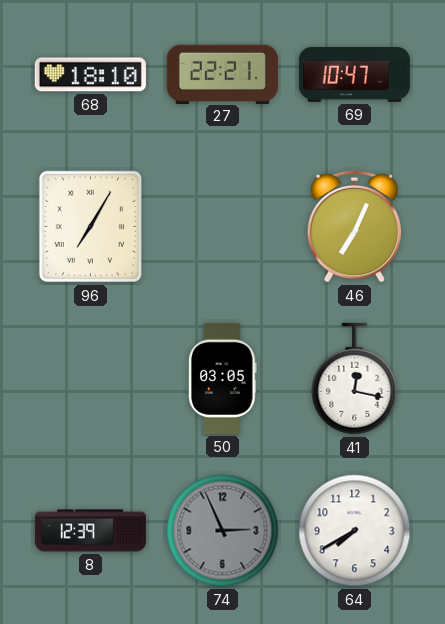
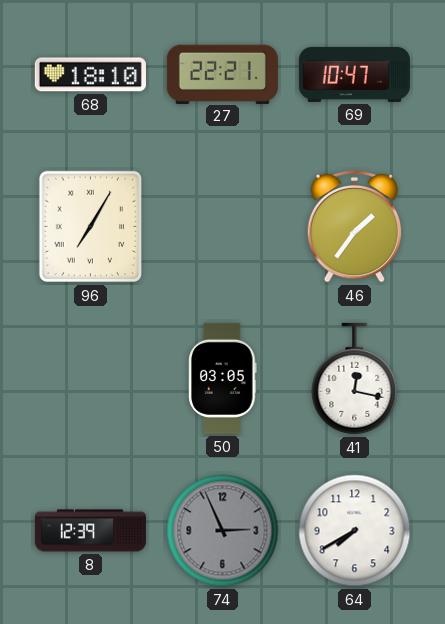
46: 7:04 -> 1:36
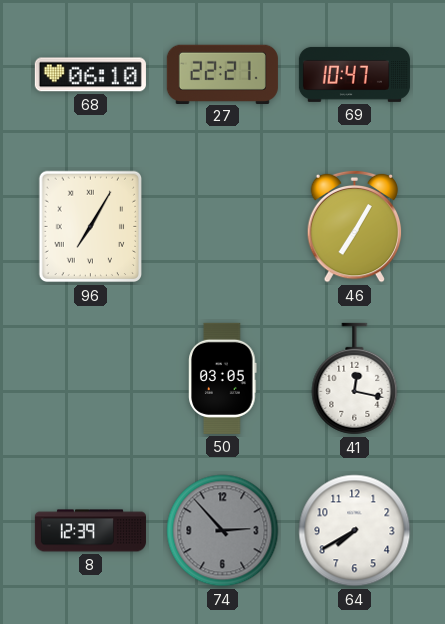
68: 18:10 -> 06:10
46: 1:36 -> 7:05
74: 2:56 -> 2:53
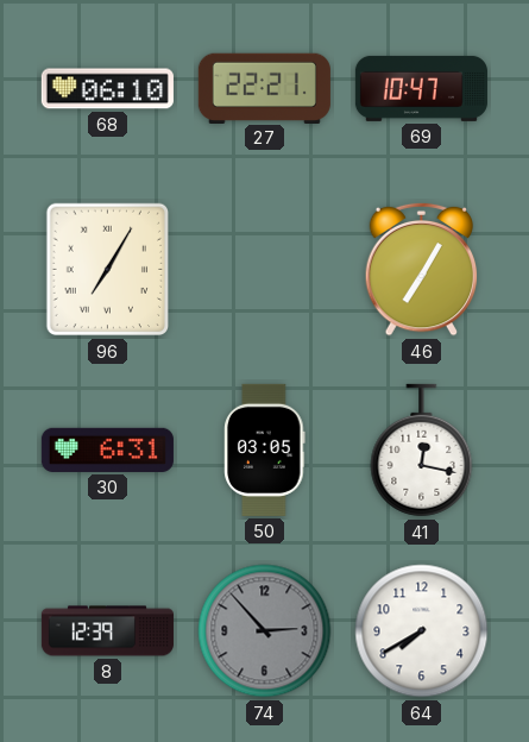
30: none -> 6:31
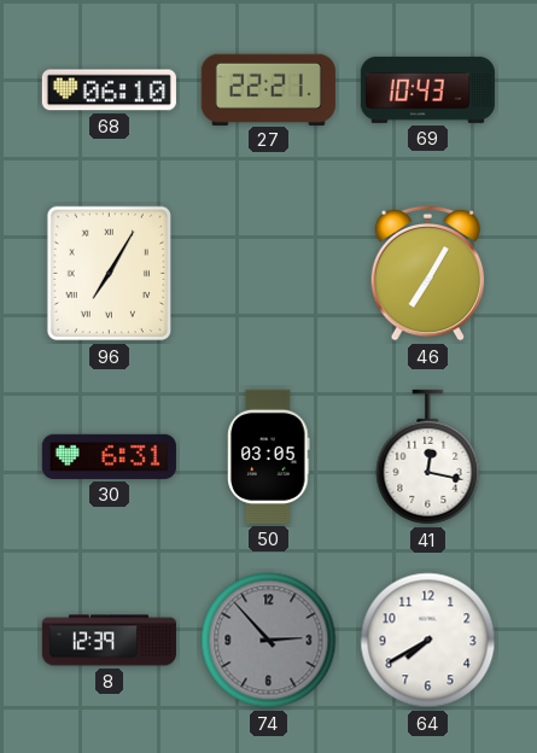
69: 10:47 -> 10:43
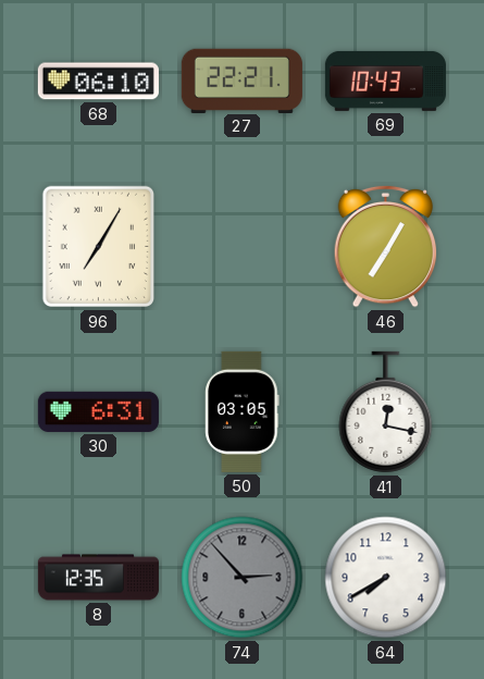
8: 12:39 -> 12:35
